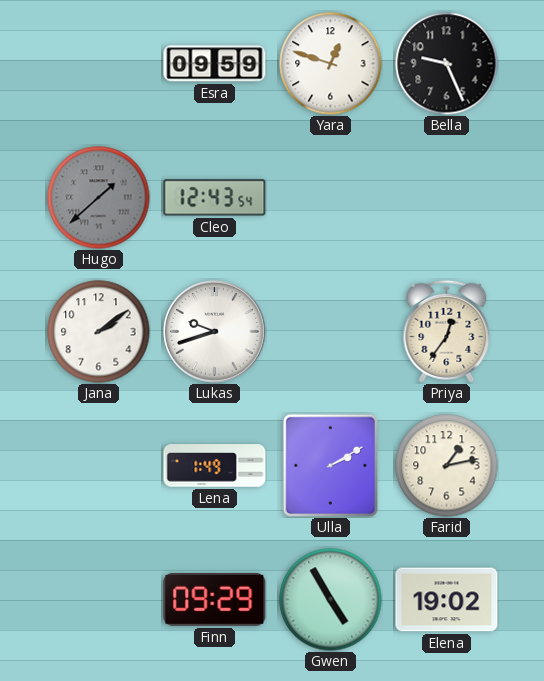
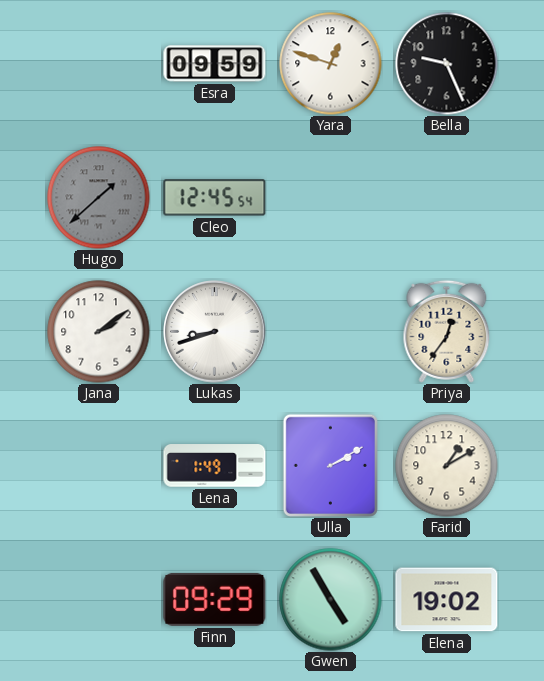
Cleo: 12:43 -> 12:45
Lukas: 9:42 -> 8:42
Farid: 1:13 -> 1:10
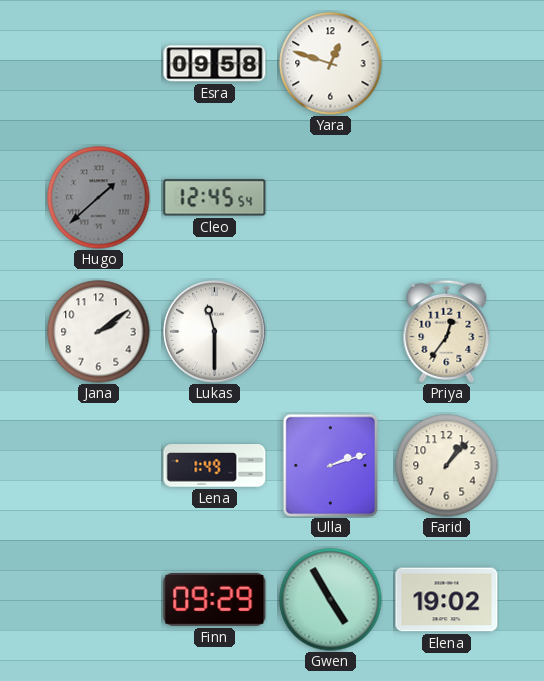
Esra: 09:59 -> 09:58
Bella: 9:26 -> none
Lukas: 8:42 -> 11:30
Ulla: 2:10 -> 2:12
Farid: 1:10 -> 1:07
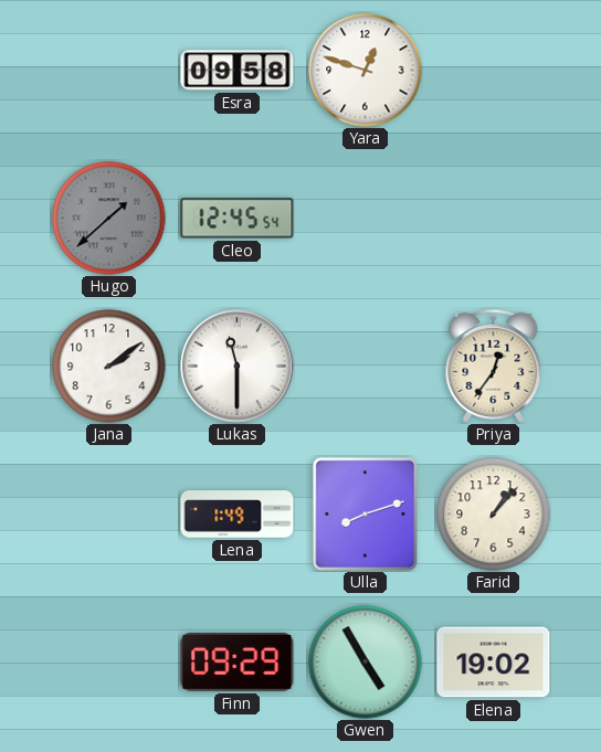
Ulla: 2:12 -> 8:12
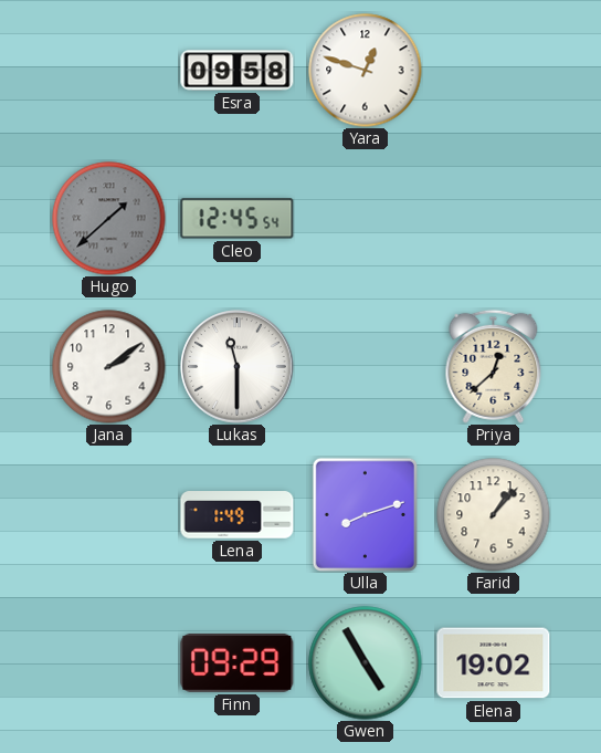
Priya: 12:36 -> 12:38
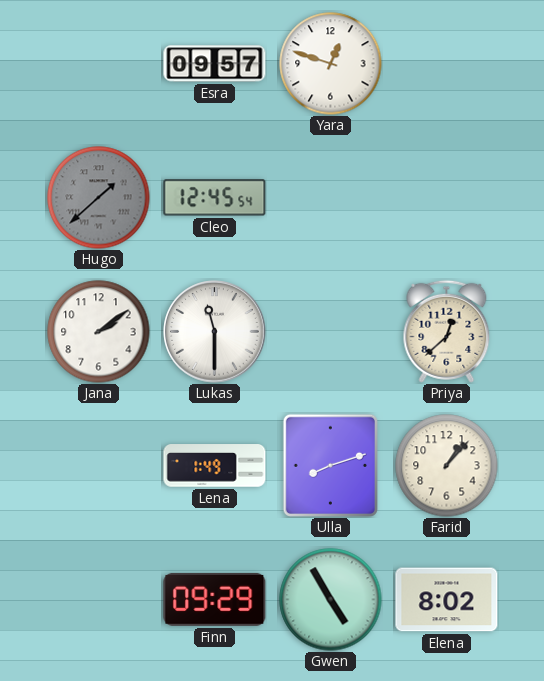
Esra: 09:58 -> 09:57
Elena: 19:02 -> 8:02
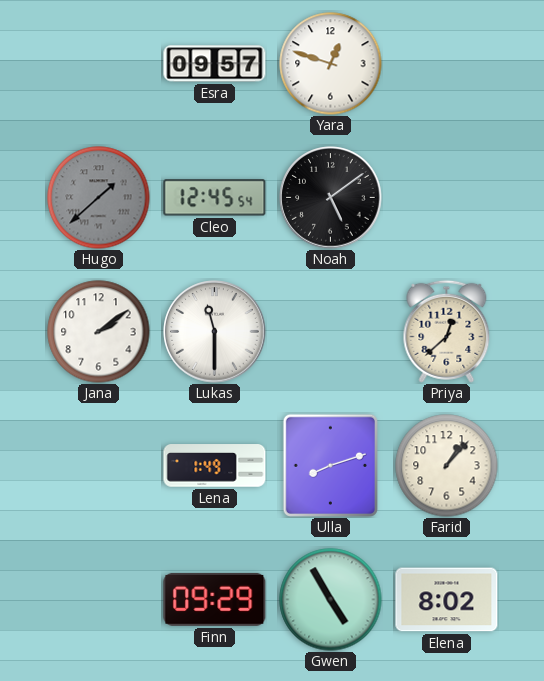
Noah: none -> 5:09
